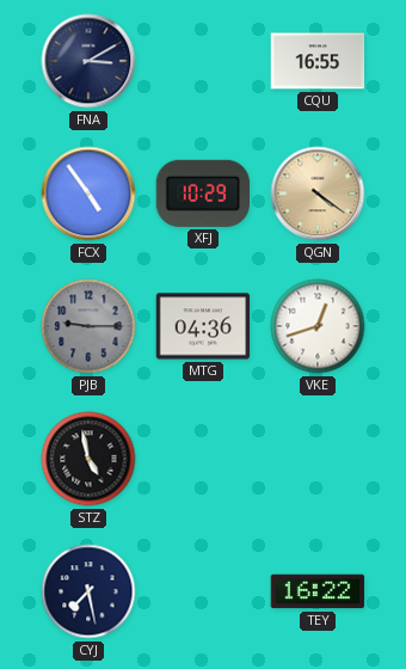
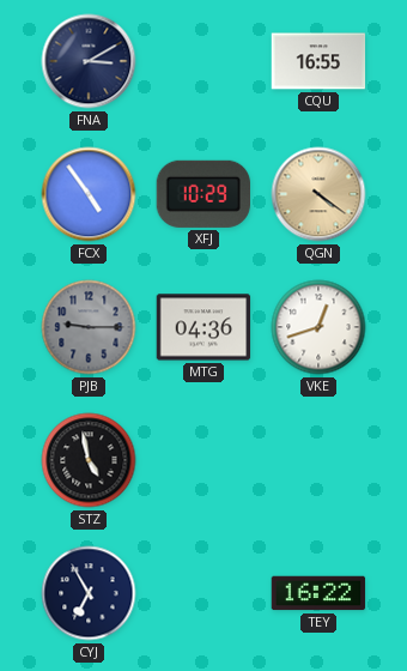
CYJ: 7:28 -> 6:55
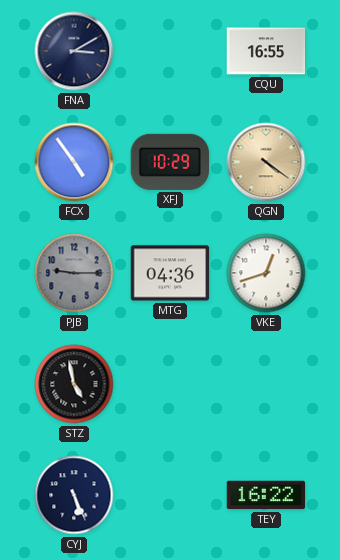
CYJ: 6:55 -> 5:26
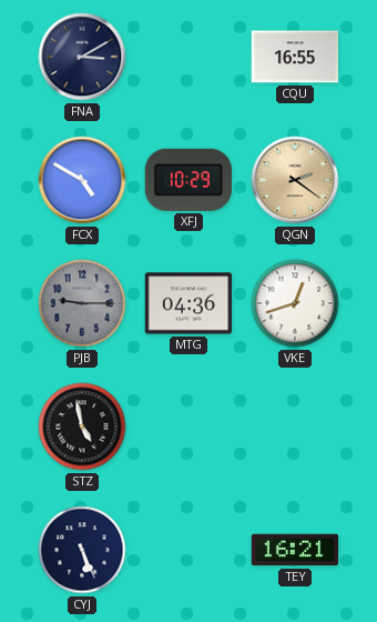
FCX: 4:54 -> 4:50
QGN: 4:21 -> 2:21
TEY: 16:22 -> 16:21
